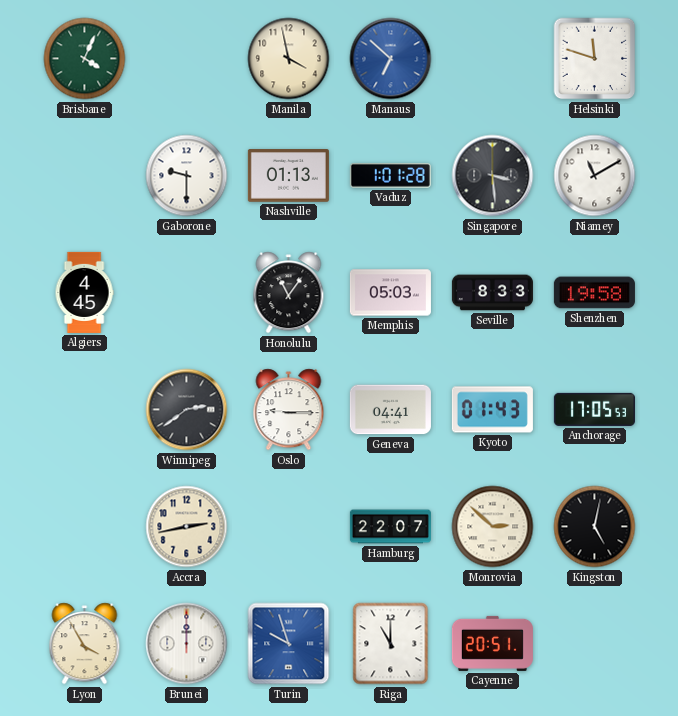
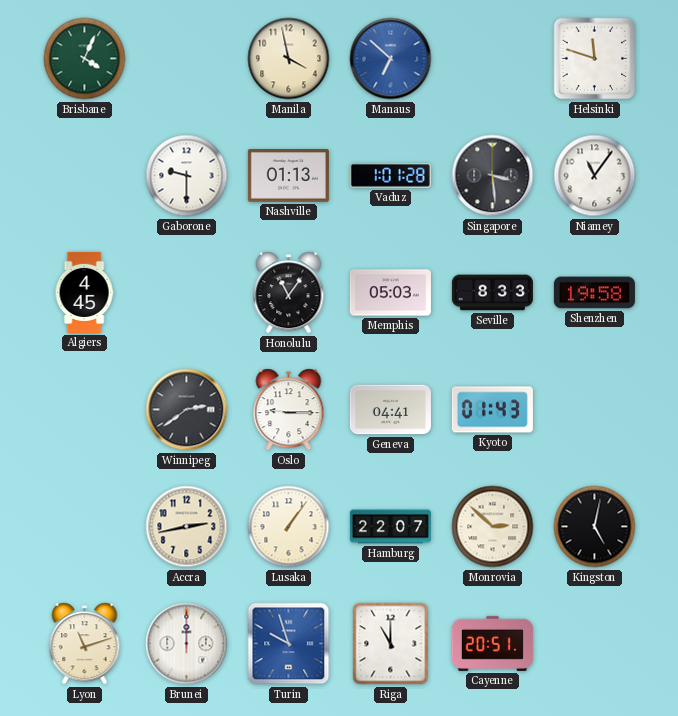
Niamey: 11:10 -> 11:06
Anchorage: 17:05 -> none
Lusaka: none -> 1:06
Lyon: 3:55 -> 11:12
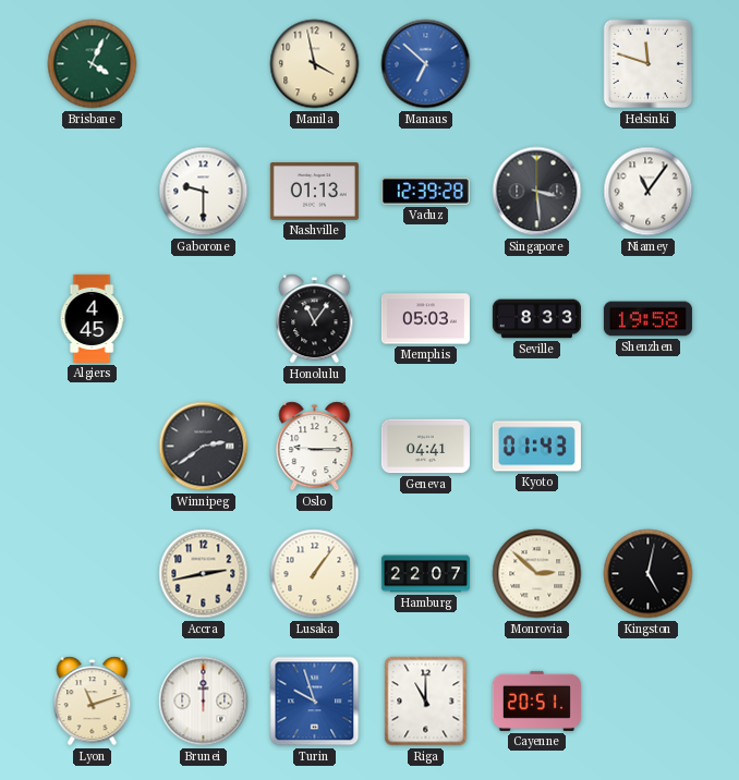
Vaduz: 1:01 -> 12:39
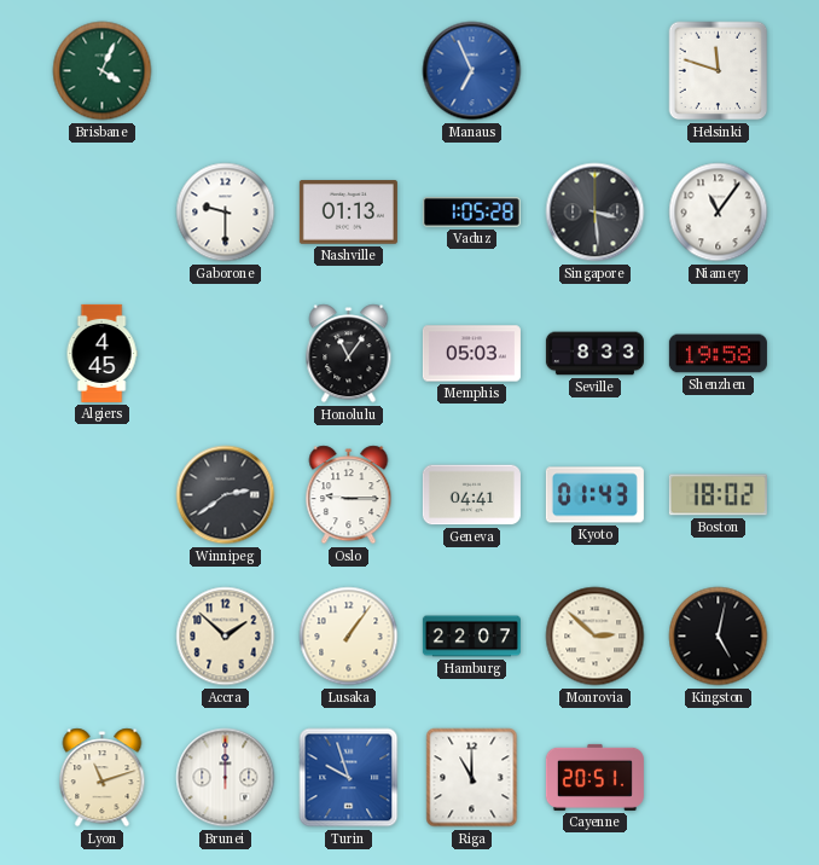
Manila: 3:58 -> none
Manaus: 6:52 -> 6:56
Vaduz: 12:39 -> 1:05
Boston: none -> 18:02
Accra: 2:43 -> 1:52
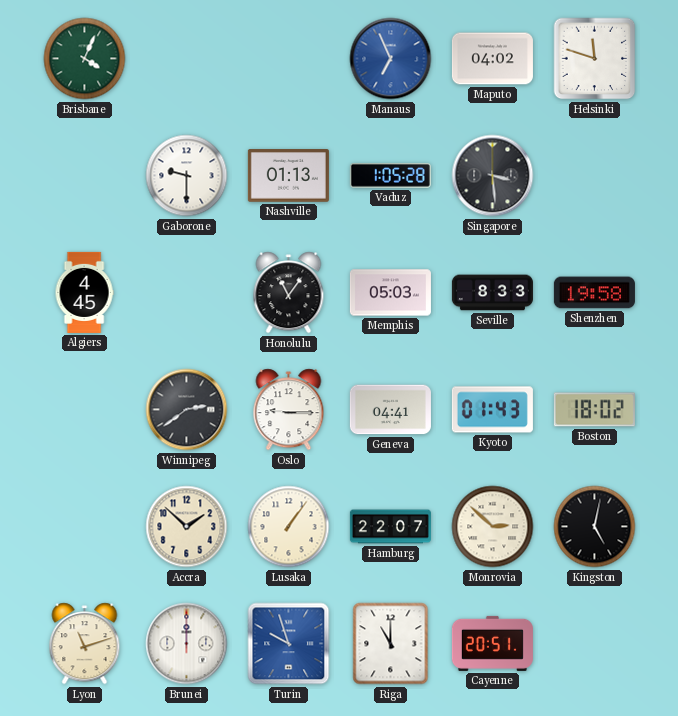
Maputo: none -> 04:02
Niamey: 11:06 -> none
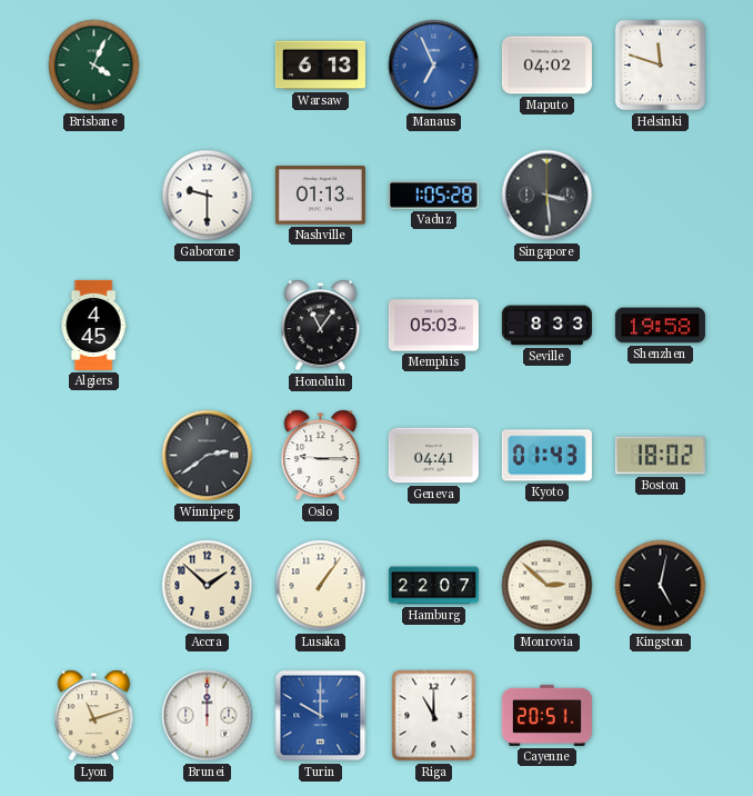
Warsaw: none -> 6:13
Turin: 9:57 -> 10:00
